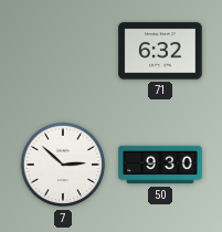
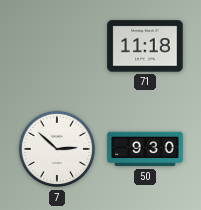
71: 6:32 -> 11:18
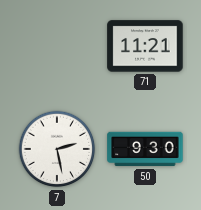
71: 11:18 -> 11:21
7: 2:52 -> 2:28
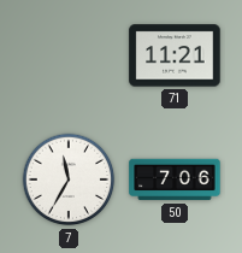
7: 2:28 -> 11:35
50: 9:30 -> 7:06
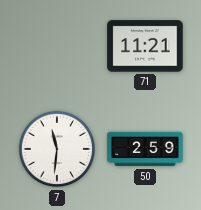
7: 11:35 -> 11:31
50: 7:06 -> 2:59
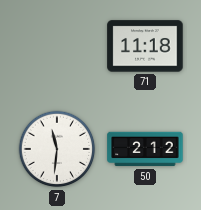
71: 11:21 -> 11:18
50: 2:59 -> 2:12
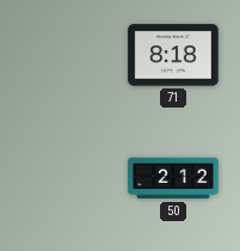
71: 11:18 -> 8:18
7: 11:31 -> none
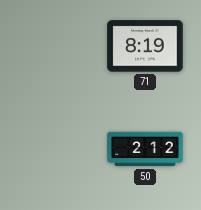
71: 8:18 -> 8:19
